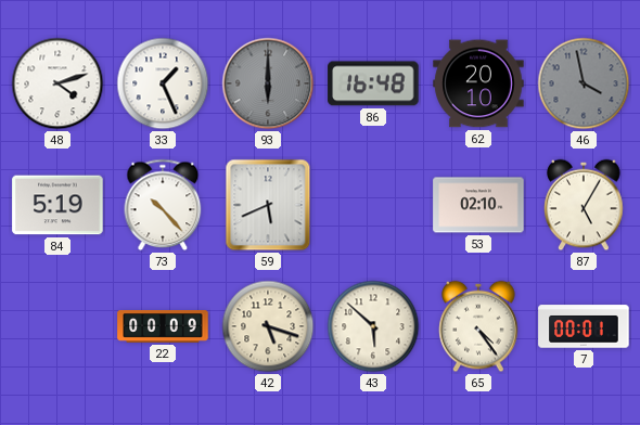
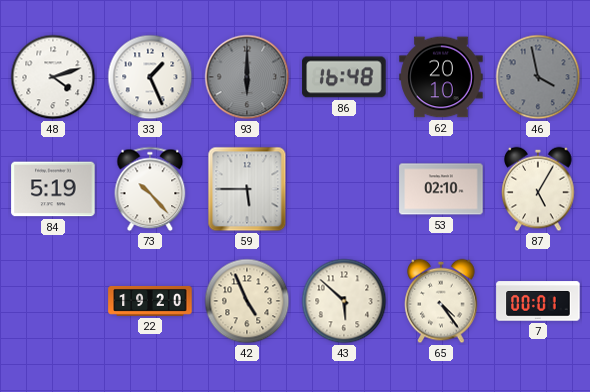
59: 5:41 -> 5:45
22: 00:09 -> 19:20
42: 5:18 -> 4:56
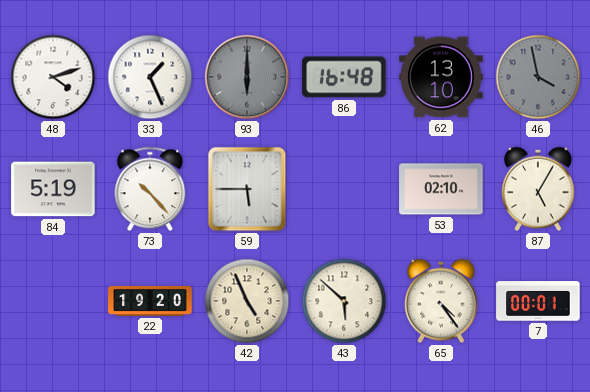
62: 20:10 -> 13:10
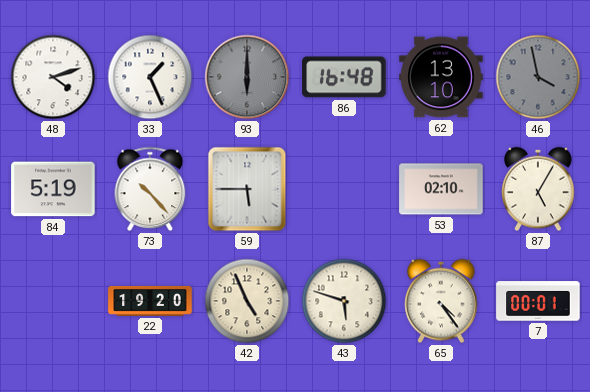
43: 5:52 -> 5:48
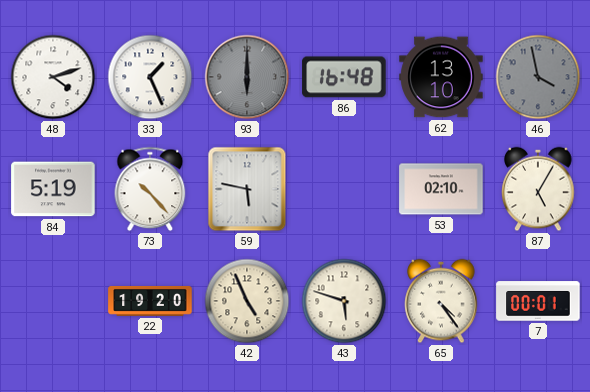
59: 5:45 -> 5:47
